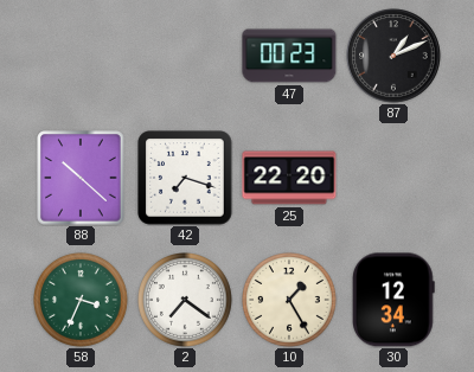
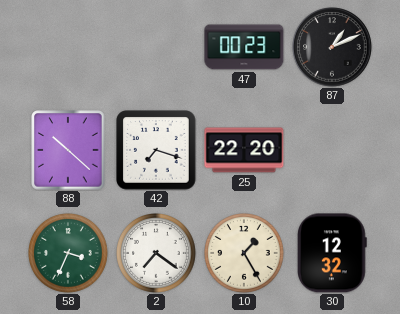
30: 12:34 -> 12:32
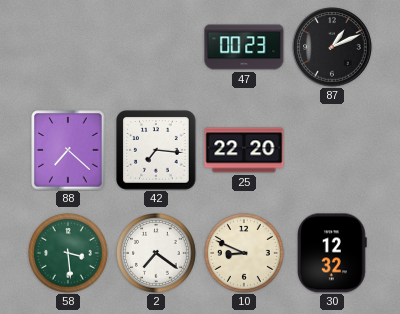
88: 10:22 -> 7:22
42: 7:18 -> 7:16
58: 3:34 -> 3:29
10: 1:25 -> 8:49
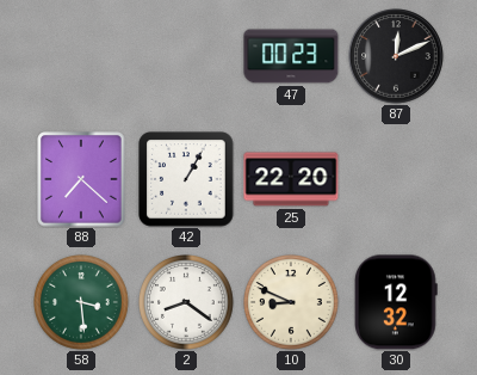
87: 1:11 -> 12:11
42: 7:16 -> 1:05
2: 7:21 -> 8:21
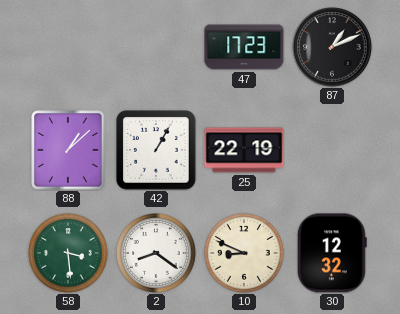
47: 00:23 -> 17:23
87: 12:11 -> 1:11
88: 7:22 -> 1:08
25: 22:20 -> 22:19
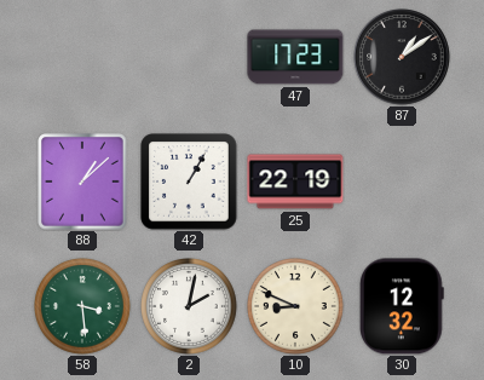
87: 1:11 -> 1:09
2: 8:21 -> 2:02
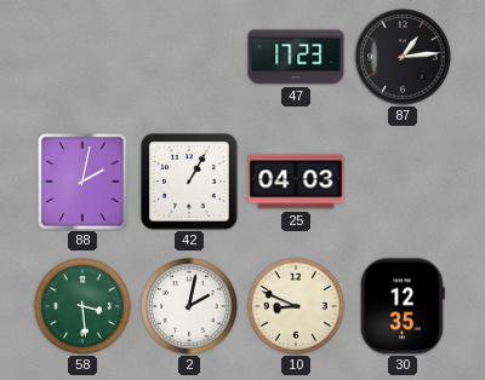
87: 1:09 -> 1:14
88: 1:08 -> 2:02
25: 22:19 -> 04:03
30: 12:32 -> 12:35
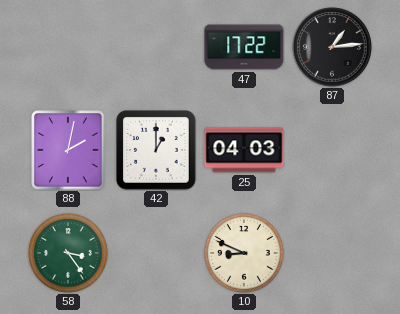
47: 17:23 -> 17:22
42: 1:05 -> 1:00
58: 3:29 -> 3:24
2: 2:02 -> none
30: 12:35 -> none
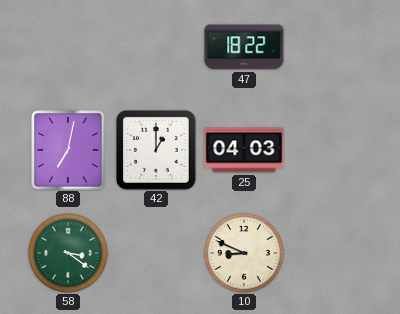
47: 17:22 -> 18:22
87: 1:14 -> none
88: 2:02 -> 7:02
58: 3:24 -> 3:21
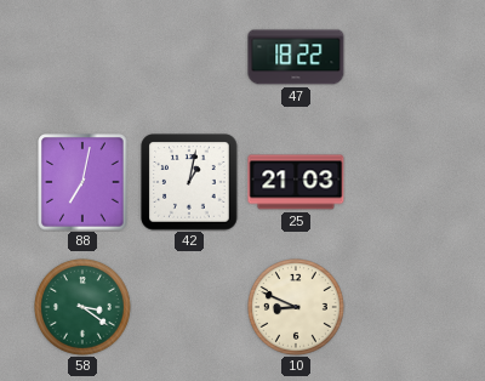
42: 1:00 -> 1:02
25: 04:03 -> 21:03
